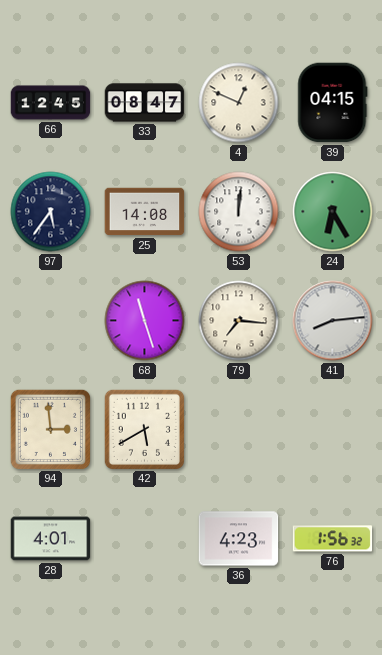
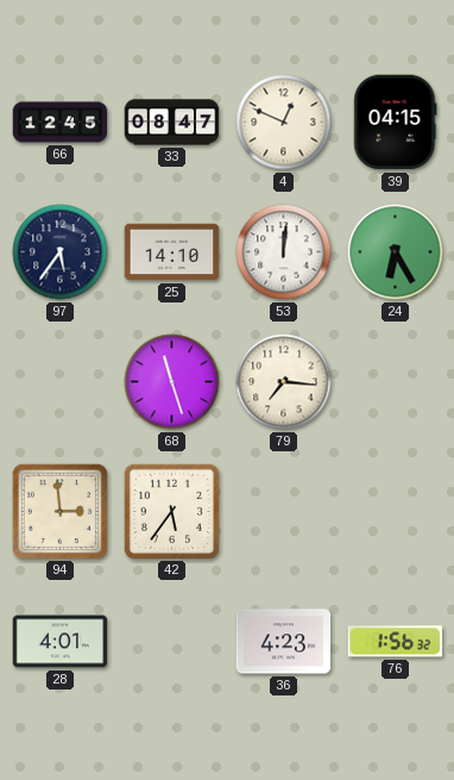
25: 14:08 -> 14:10
41: 8:14 -> none
42: 5:40 -> 5:36
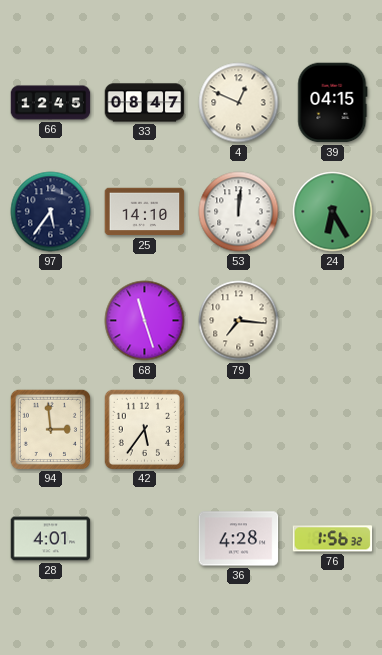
36: 4:23 -> 4:28
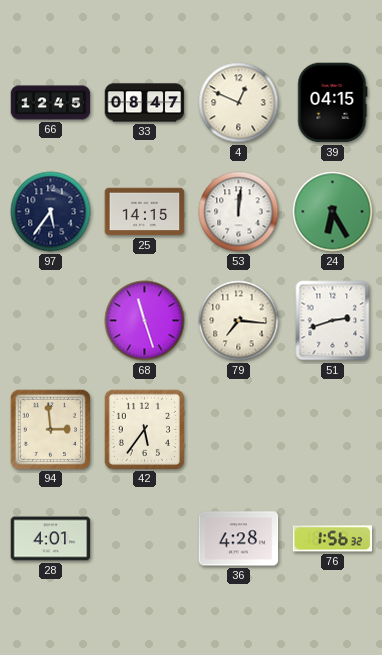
25: 14:10 -> 14:15
51: none -> 2:42
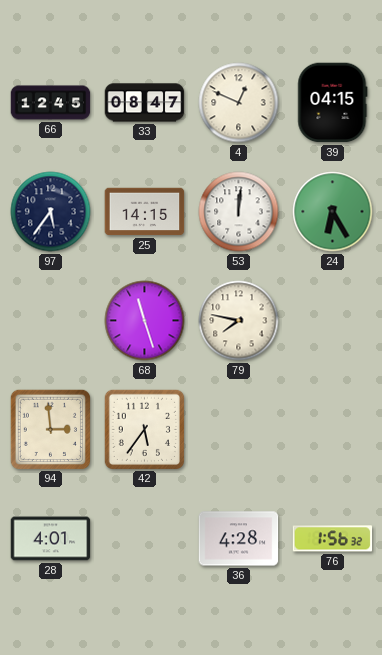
79: 7:16 -> 7:47
51: 2:42 -> none
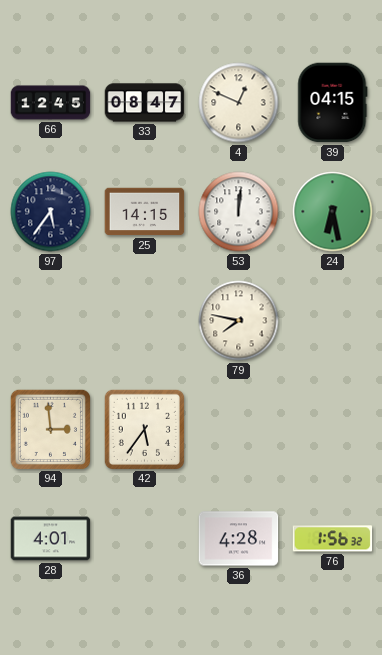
24: 6:25 -> 6:28
68: 11:27 -> none
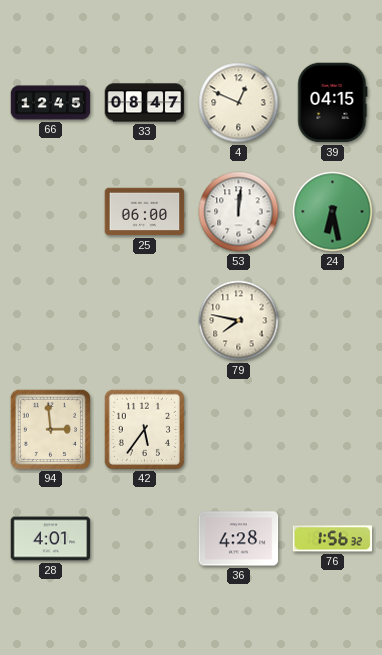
97: 5:36 -> none
25: 14:15 -> 06:00
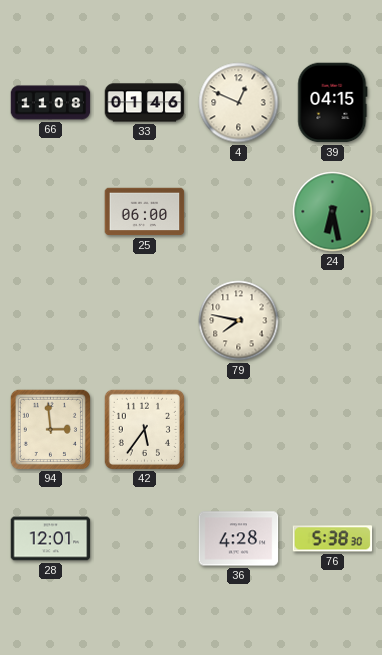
66: 12:45 -> 11:08
33: 08:47 -> 01:46
53: 12:01 -> none
28: 4:01 -> 12:01
76: 1:56 -> 5:38
